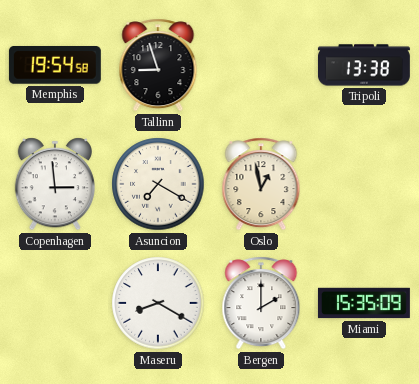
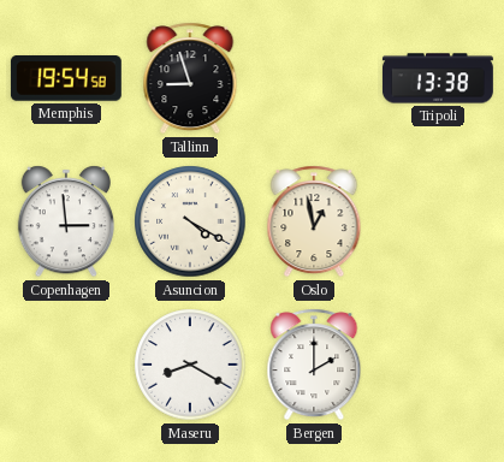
Asuncion: 7:20 -> 4:20
Miami: 15:35 -> none
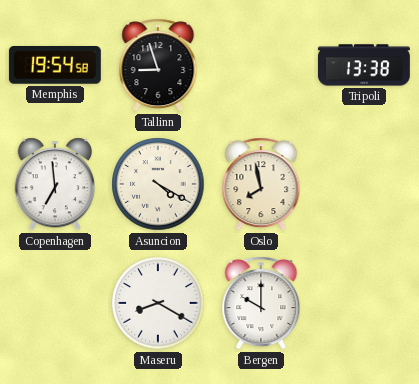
Copenhagen: 2:59 -> 6:59
Oslo: 12:58 -> 7:58
Bergen: 2:00 -> 10:00
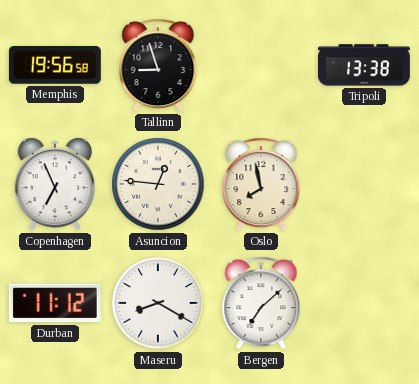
Memphis: 19:54 -> 19:56
Copenhagen: 6:59 -> 6:56
Asuncion: 4:20 -> 12:46
Durban: none -> 11:12
Bergen: 10:00 -> 7:08
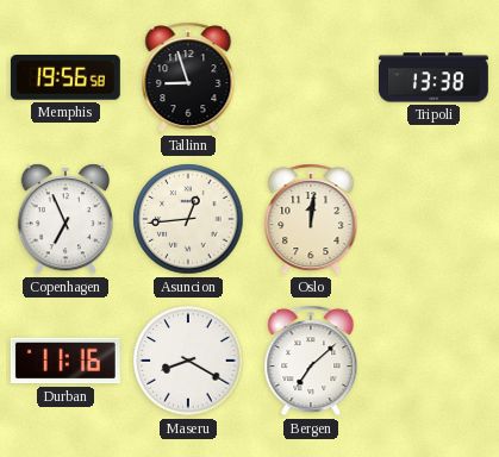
Asuncion: 12:46 -> 12:44
Oslo: 7:58 -> 12:01
Durban: 11:12 -> 11:16
